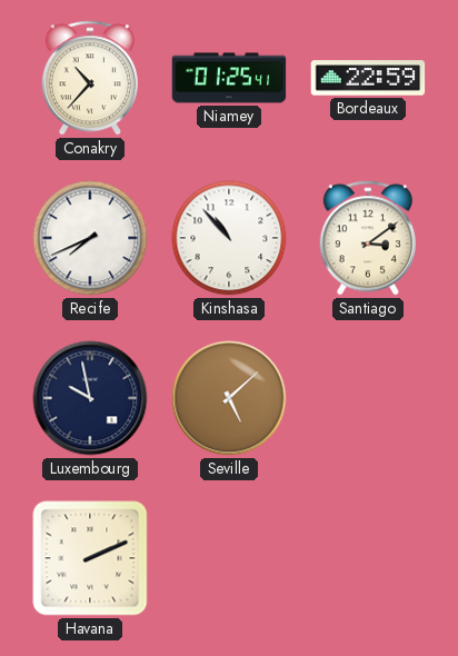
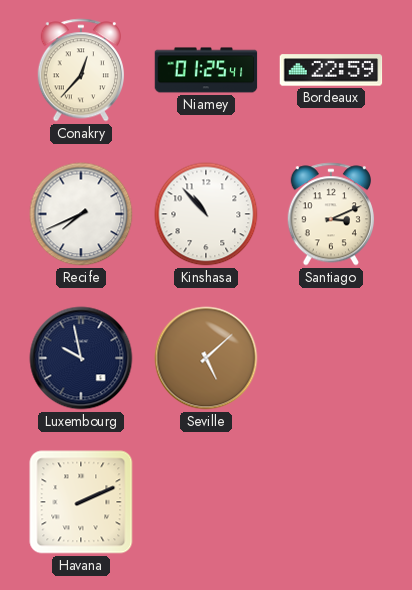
Conakry: 10:37 -> 12:37
Santiago: 3:09 -> 3:11
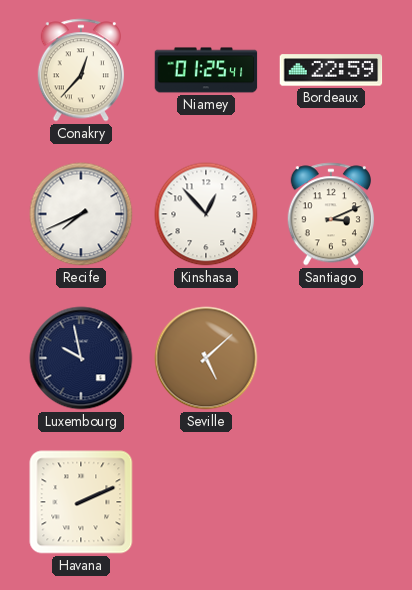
Kinshasa: 10:53 -> 12:53
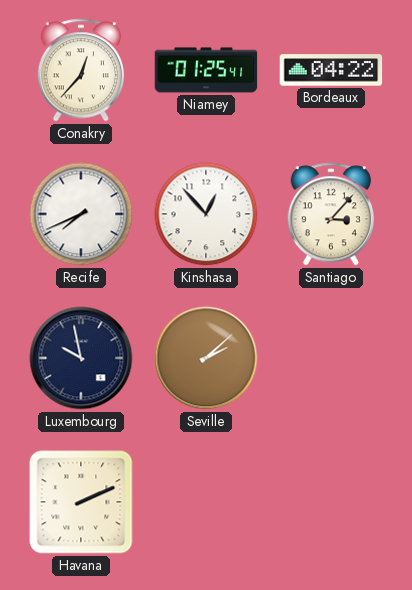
Bordeaux: 22:59 -> 04:22
Santiago: 3:11 -> 3:07
Seville: 5:08 -> 2:08
